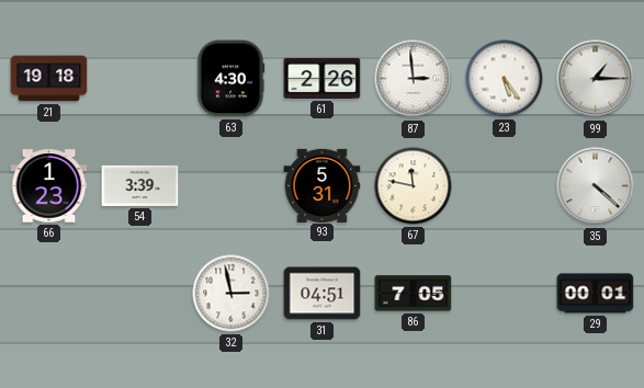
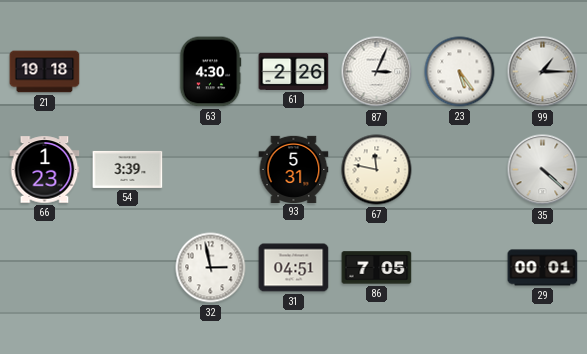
87: 2:59 -> 3:04
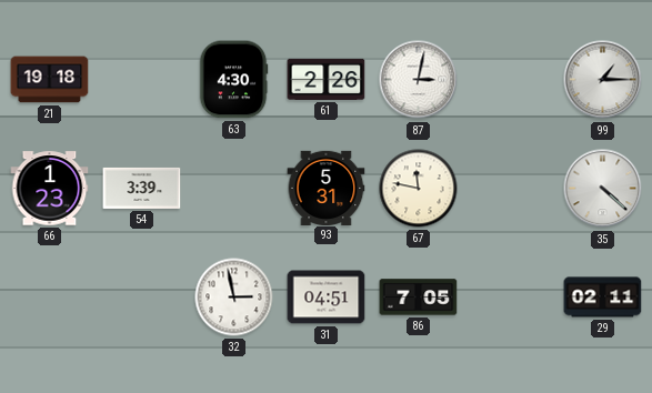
87: 3:04 -> 3:02
23: 5:24 -> none
29: 00:01 -> 02:11
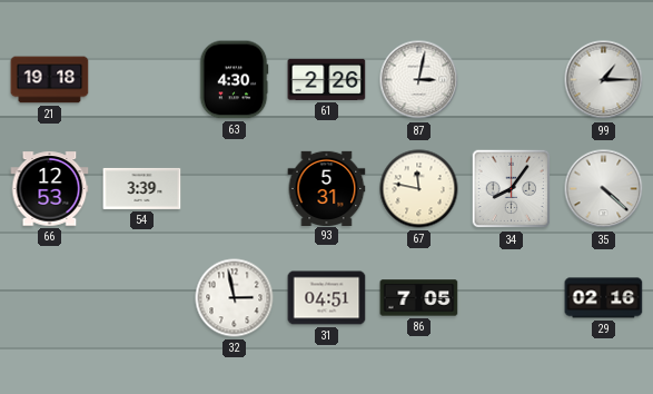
66: 1:23 -> 12:53
34: none -> 8:06
29: 02:11 -> 02:16
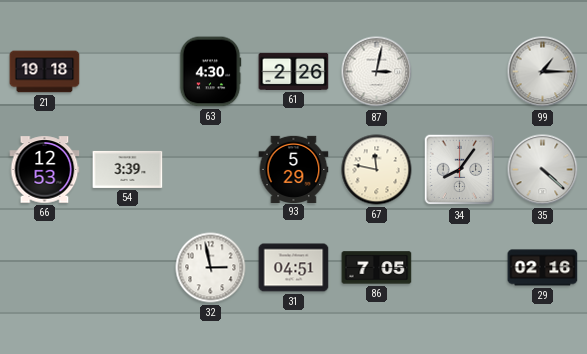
93: 5:31 -> 5:29
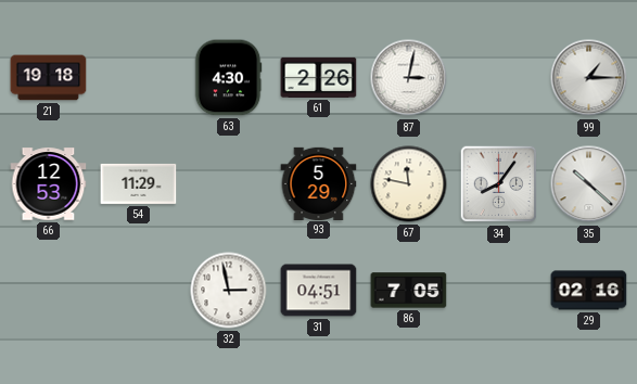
54: 3:39 -> 11:29
35: 4:22 -> 10:22
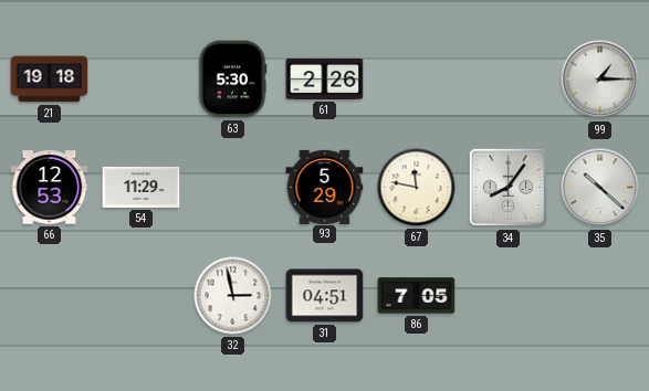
63: 4:30 -> 5:30
87: 3:02 -> none
29: 02:16 -> none
